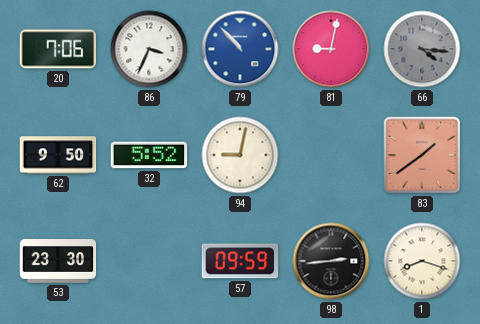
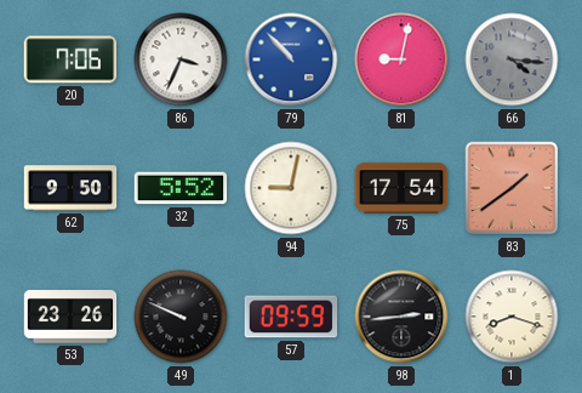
75: none -> 17:54
53: 23:30 -> 23:26
49: none -> 9:49
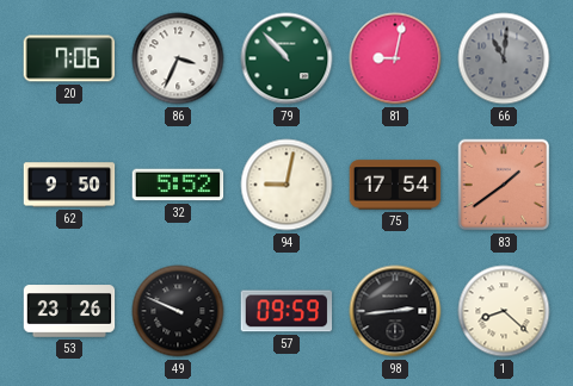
79 dial: blue -> green
66: 4:16 -> 11:01
1: 8:18 -> 8:22
